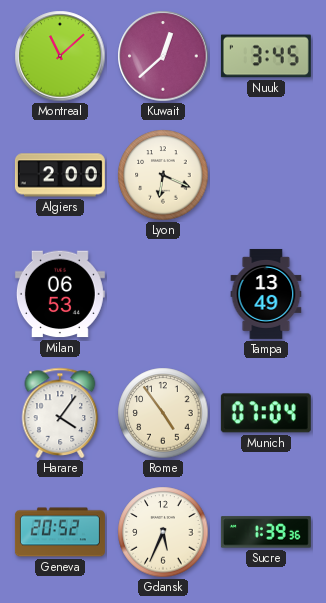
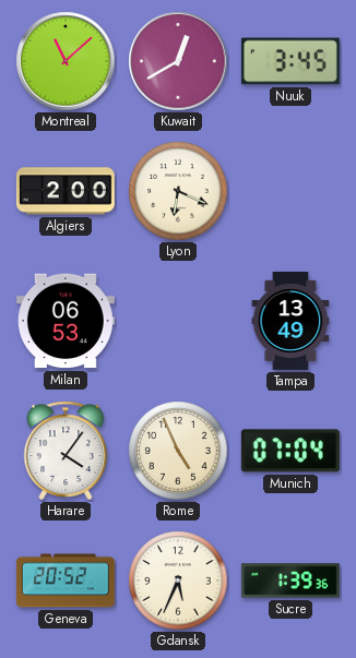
Kuwait: 12:38 -> 12:40
Rome: 4:54 -> 4:56
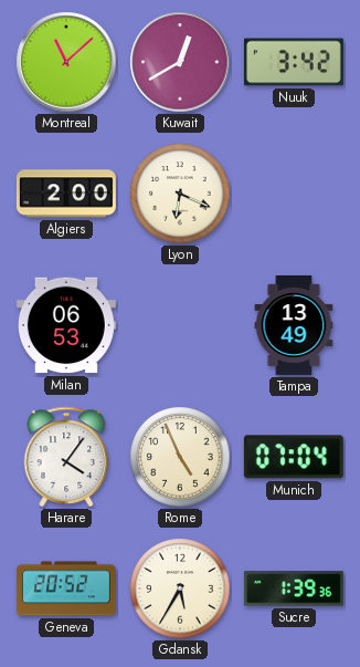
Nuuk: 3:45 -> 3:42
Gdansk: 5:34 -> 5:35
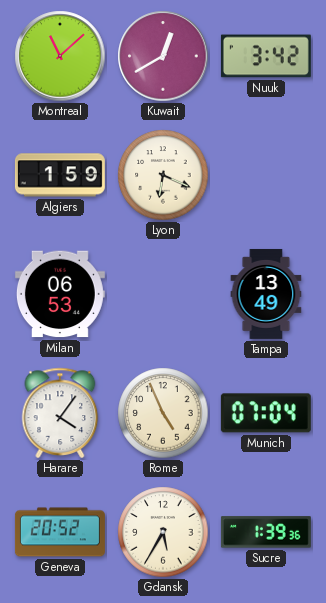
Algiers: 2:00 -> 1:59
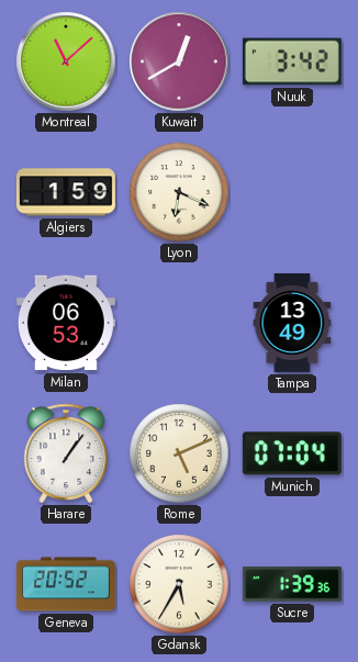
Harare: 4:06 -> 1:06
Rome: 4:56 -> 5:11
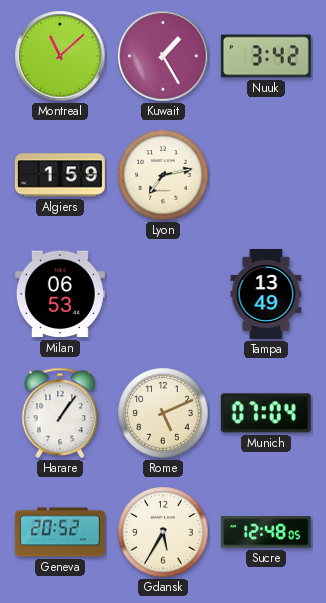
Kuwait: 12:40 -> 1:25
Lyon: 6:19 -> 7:13
Sucre: 1:39 -> 12:48
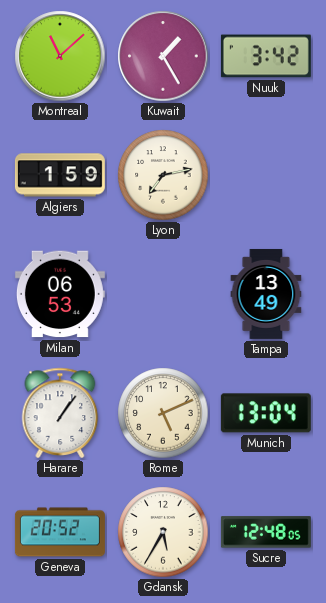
Munich: 07:04 -> 13:04
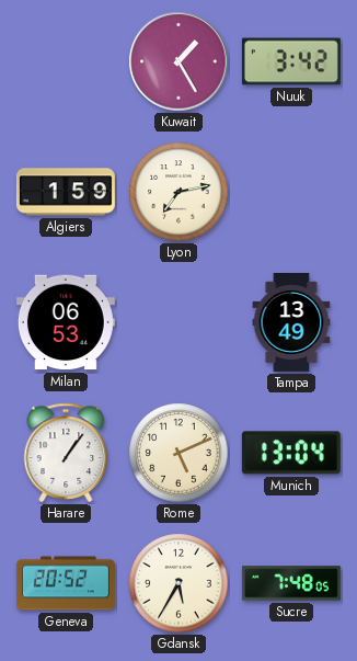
Montreal: 11:08 -> none
Sucre: 12:48 -> 7:48
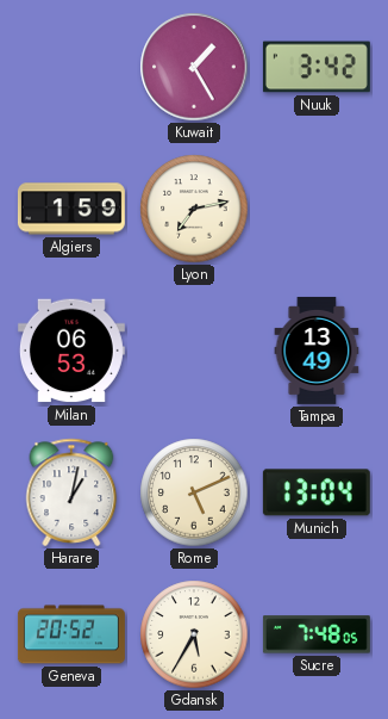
Harare: 1:06 -> 1:02
